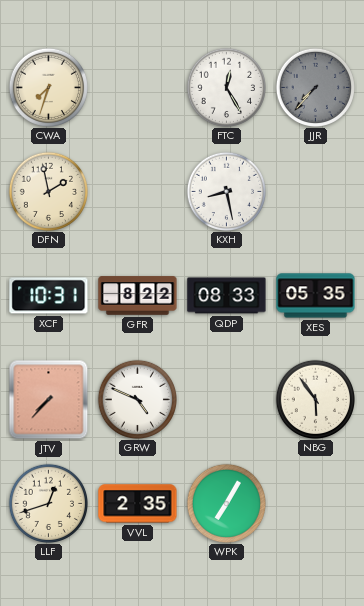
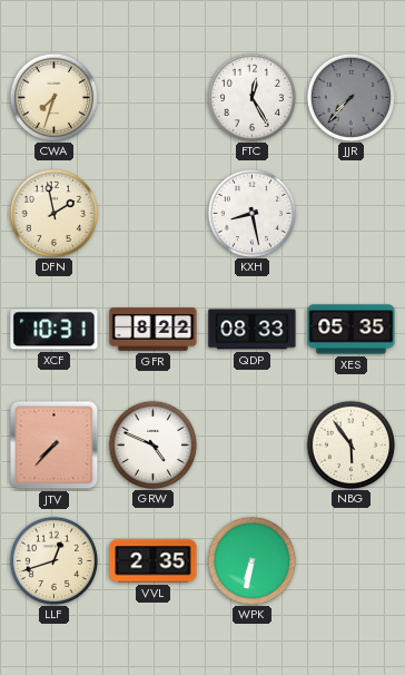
WPK: 7:05 -> 6:32
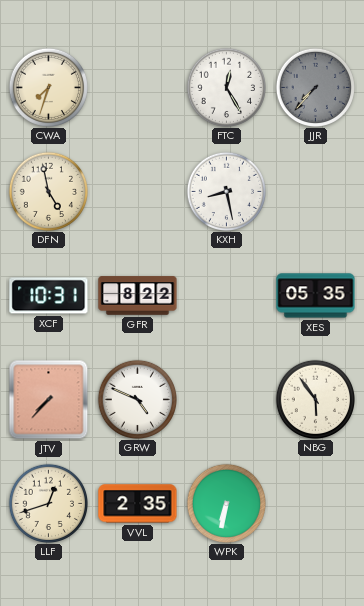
DFN: 1:58 -> 4:58
QDP: 08:33 -> none
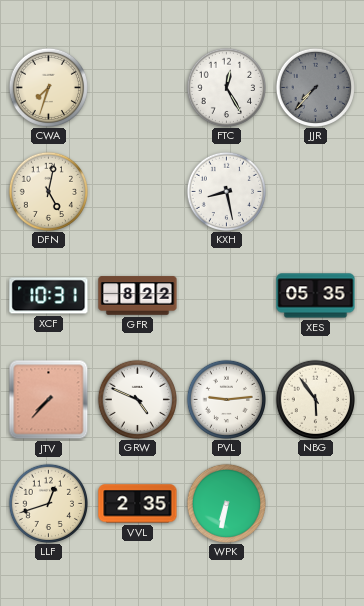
DFN: 4:58 -> 5:02
PVL: none -> 9:14
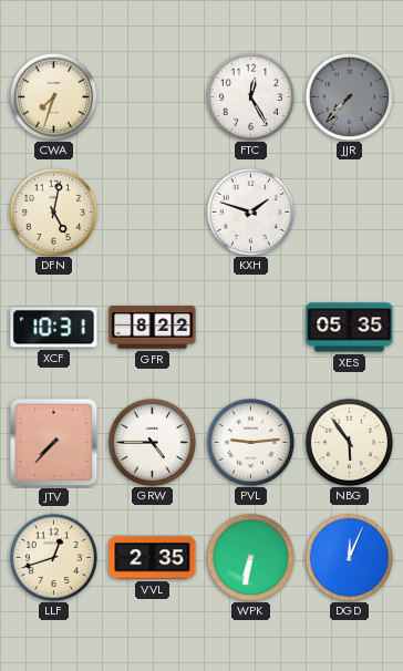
KXH: 8:28 -> 1:48
GRW: 4:49 -> 4:45
DGD: none -> 12:04
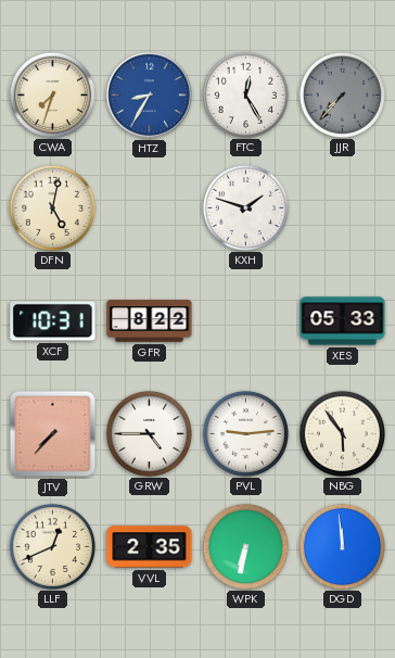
HTZ: none -> 8:35
XES: 05:35 -> 05:33
LLF: 12:42 -> 12:41
DGD: 12:04 -> 11:59
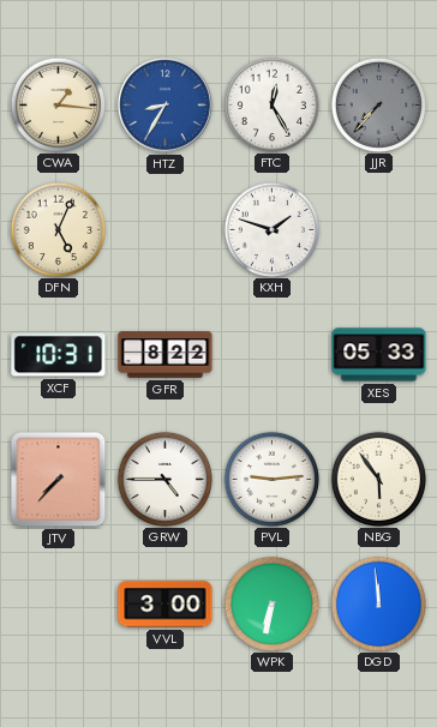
CWA: 7:33 -> 1:16
DFN: 5:02 -> 5:04
LLF: 12:41 -> none
VVL: 2:35 -> 3:00
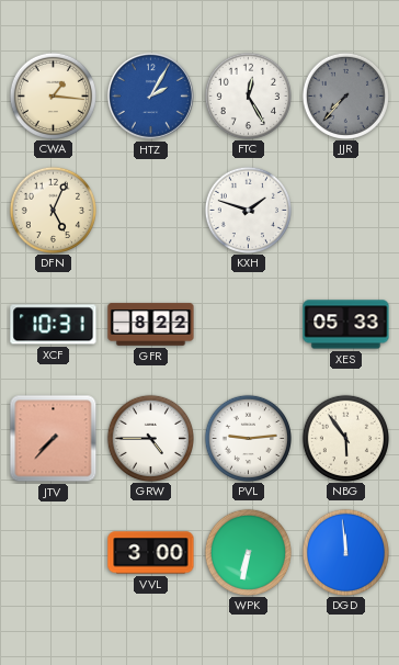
HTZ: 8:35 -> 2:05
